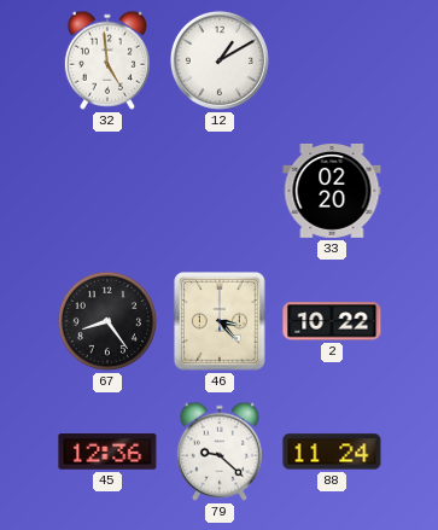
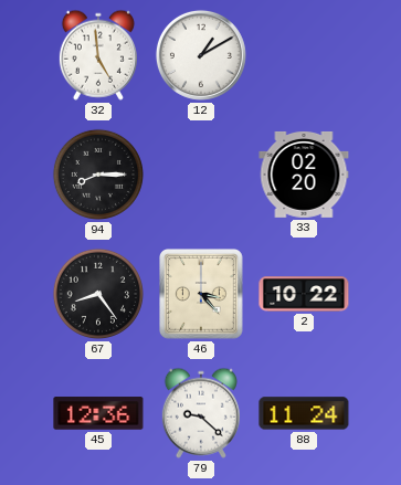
94: none -> 8:15
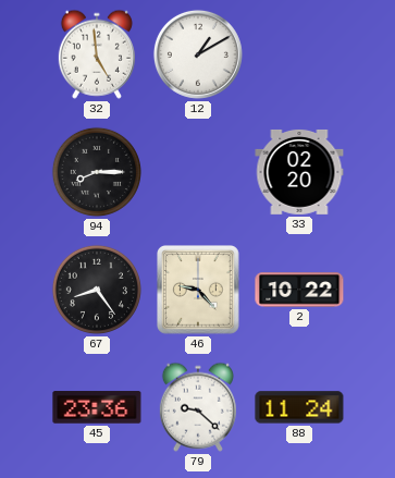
46: 3:23 -> 9:23
45: 12:36 -> 23:36
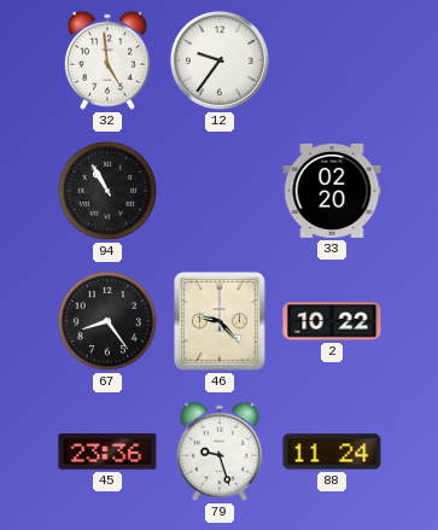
12: 1:10 -> 9:36
94: 8:15 -> 10:55
79: 9:22 -> 9:27
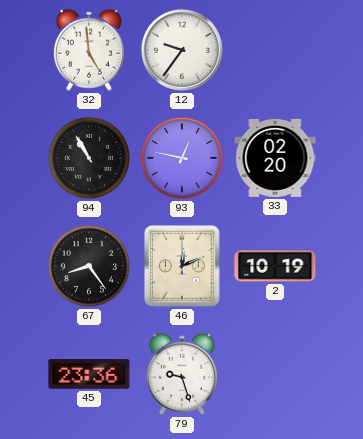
93: none -> 12:47
46: 9:23 -> 12:11
2: 10:22 -> 10:19
88: 11:24 -> none
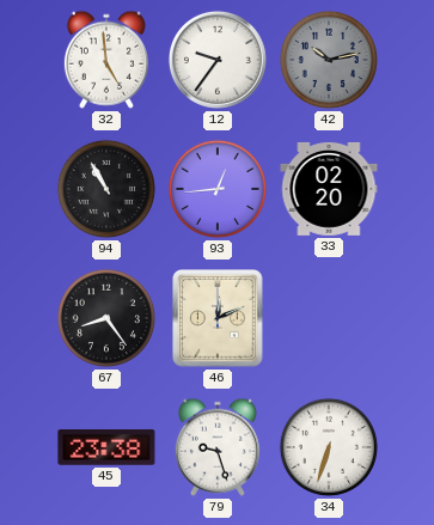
42: none -> 10:13
93: 12:47 -> 12:44
2: 10:19 -> none
45: 23:36 -> 23:38
34: none -> 6:33
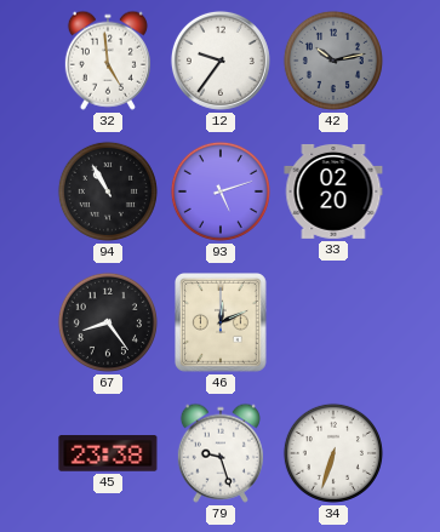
93: 12:44 -> 5:12
